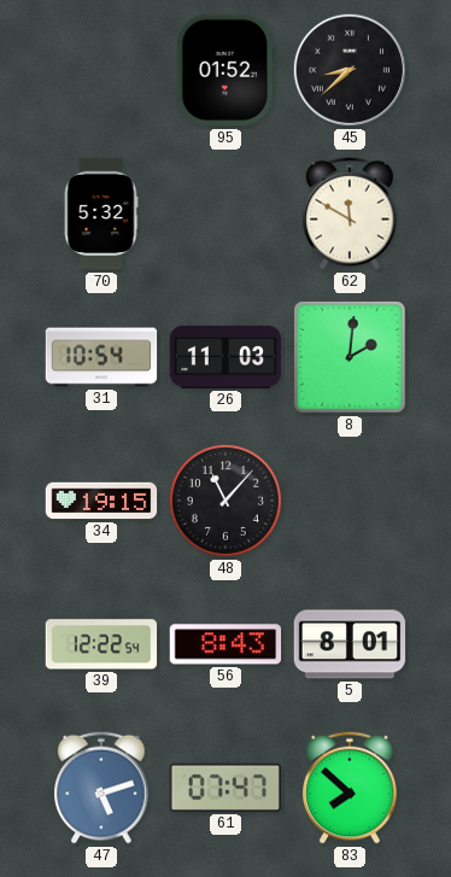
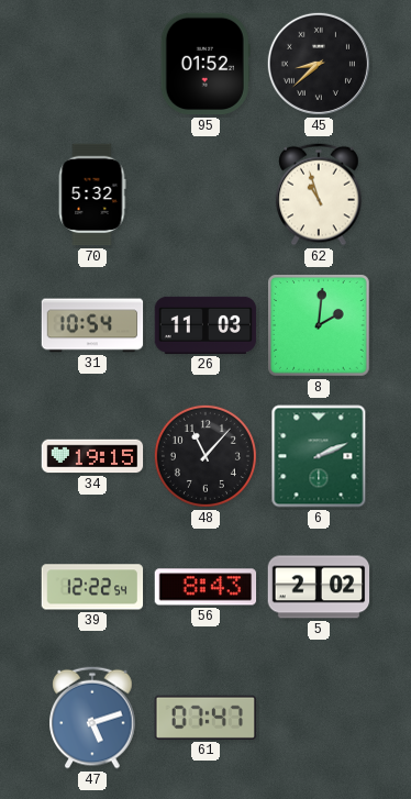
62: 11:50 -> 10:57
6: none -> 2:11
5: 8:01 -> 2:02
83: 7:52 -> none
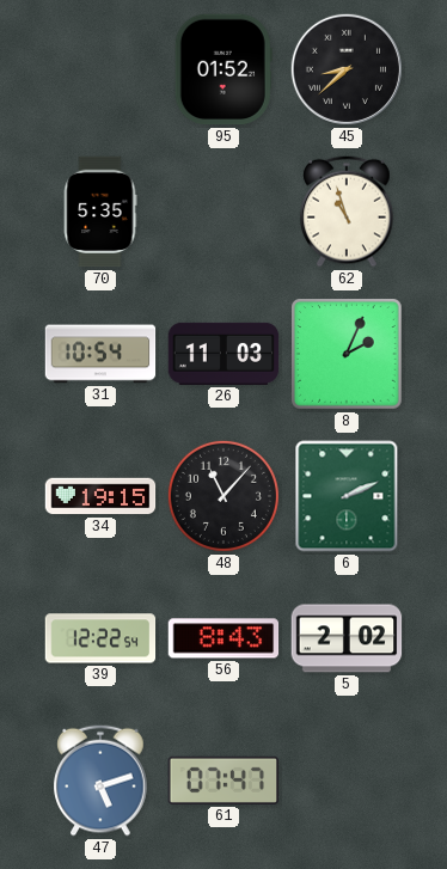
70: 5:32 -> 5:35
8: 2:01 -> 2:04
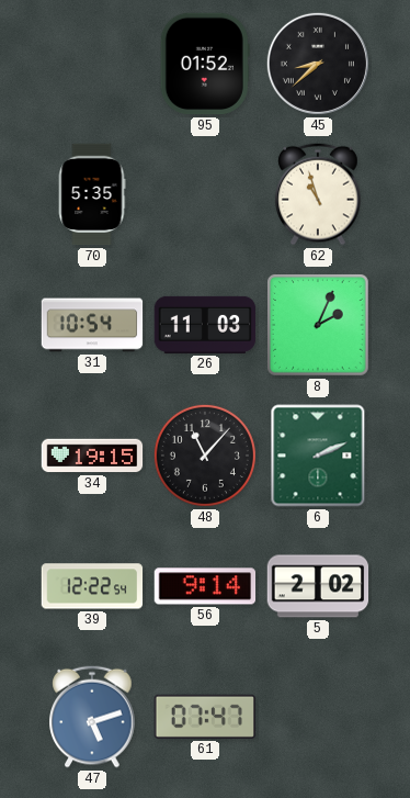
56: 8:43 -> 9:14
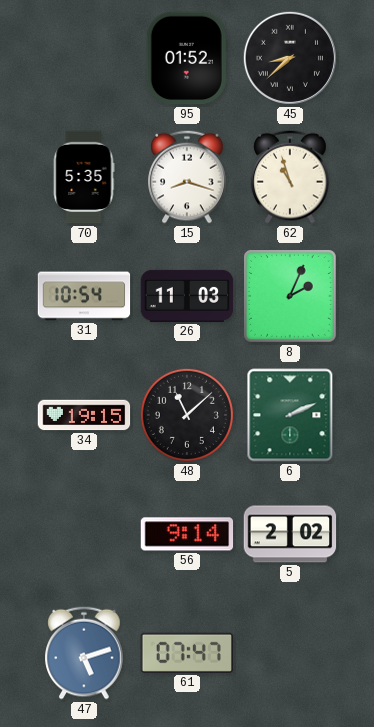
15: none -> 8:18
48: 11:07 -> 11:08
39: 12:22 -> none
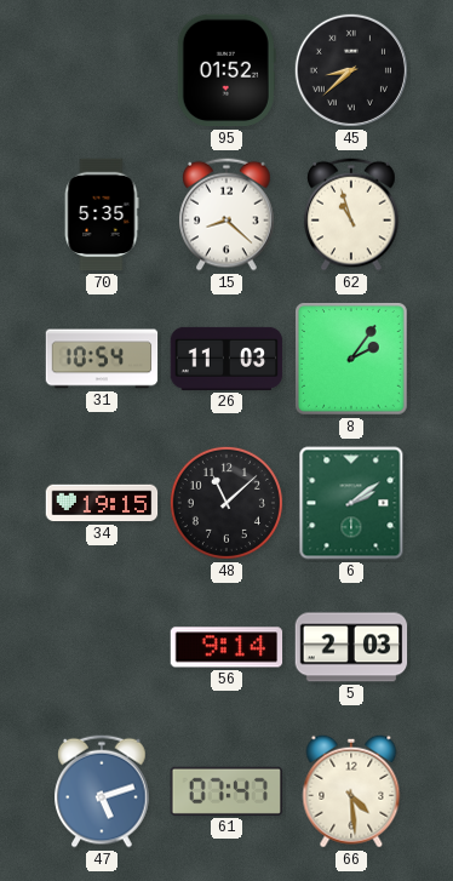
15: 8:18 -> 8:22
8: 2:04 -> 2:06
6: 2:11 -> 2:09
5: 2:02 -> 2:03
66: none -> 4:29
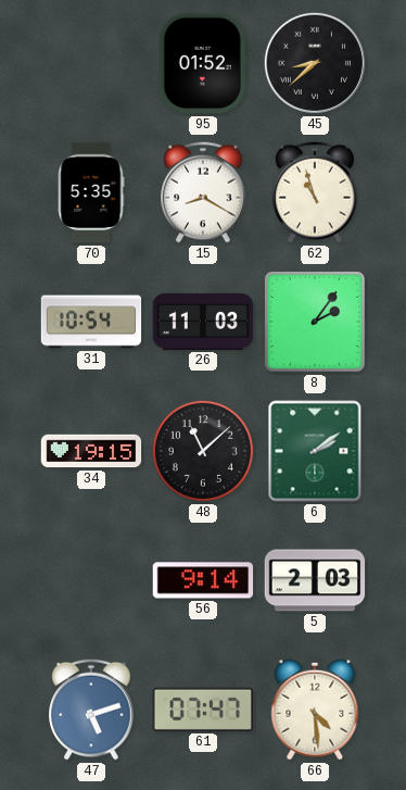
15: 8:22 -> 8:20
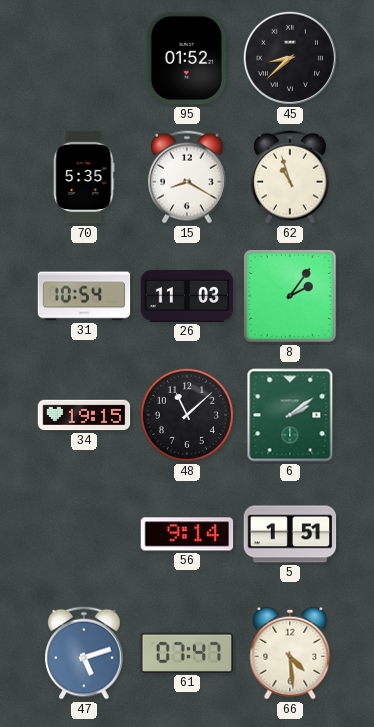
5: 2:03 -> 1:51
